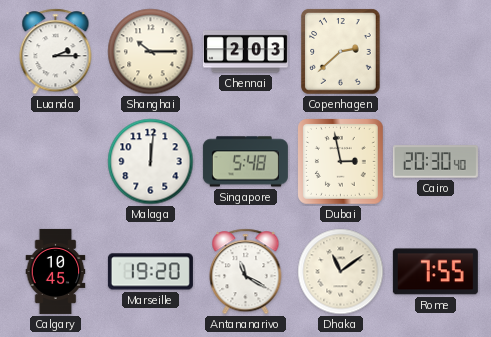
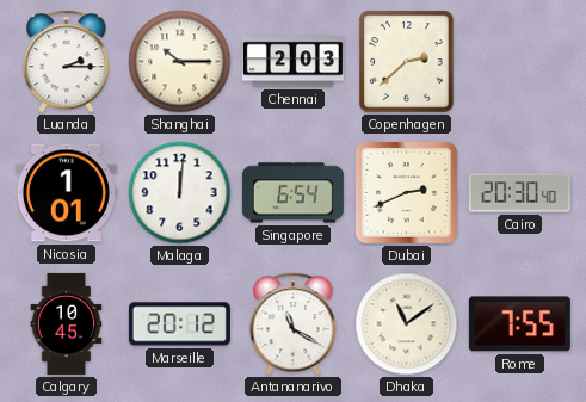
Nicosia: none -> 1:01
Singapore: 5:48 -> 6:54
Dubai: 2:58 -> 2:41
Marseille: 19:20 -> 20:12
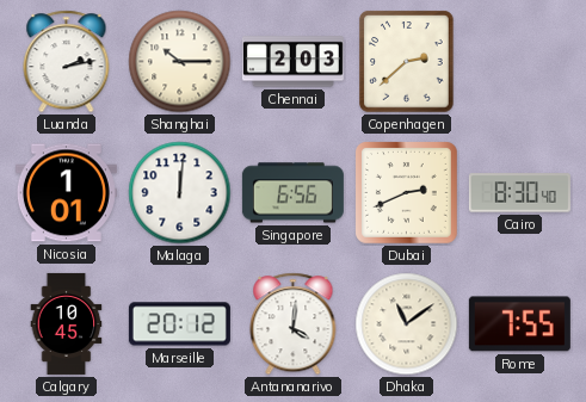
Luanda: 2:15 -> 2:13
Singapore: 6:54 -> 6:56
Cairo: 20:30 -> 8:30
Antananarivo: 11:20 -> 4:01
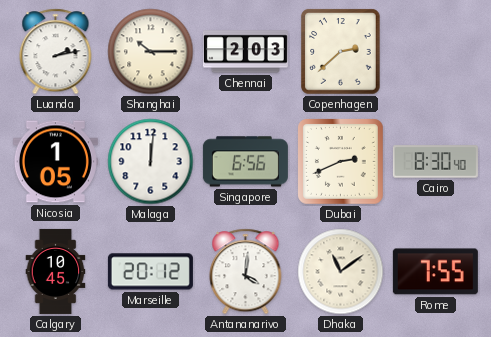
Nicosia: 1:01 -> 1:05
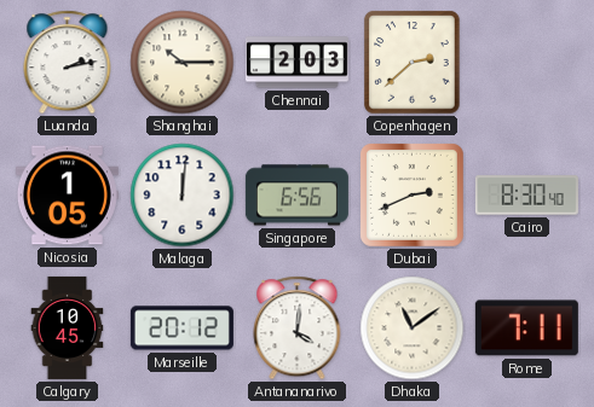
Rome: 7:55 -> 7:11
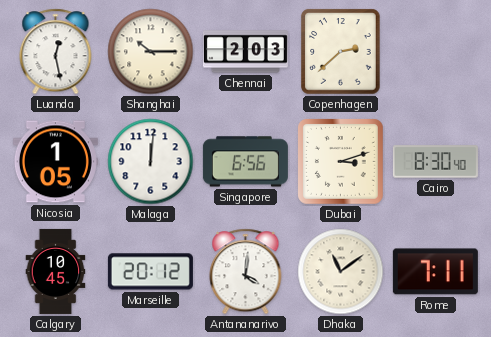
Luanda: 2:13 -> 12:28
Dubai: 2:41 -> 3:12
